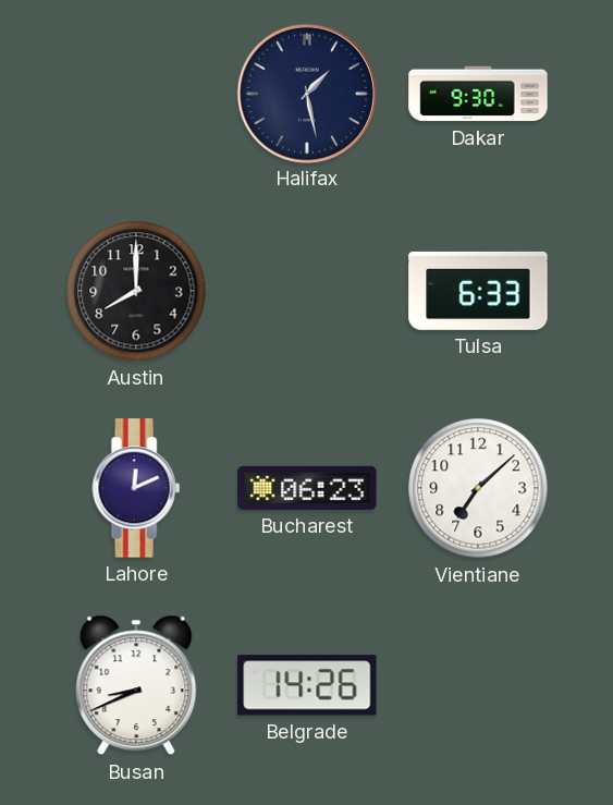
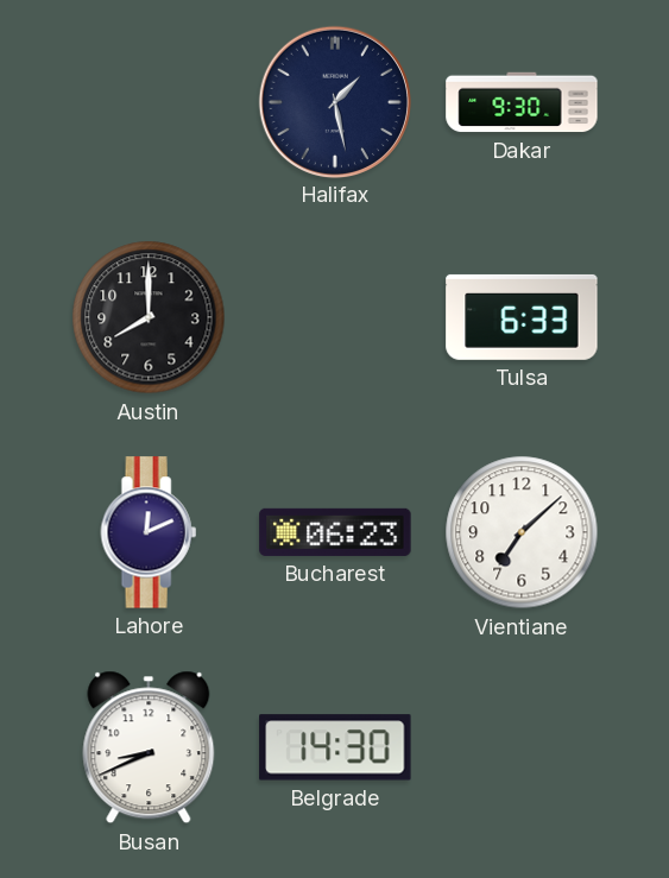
Belgrade: 14:26 -> 14:30
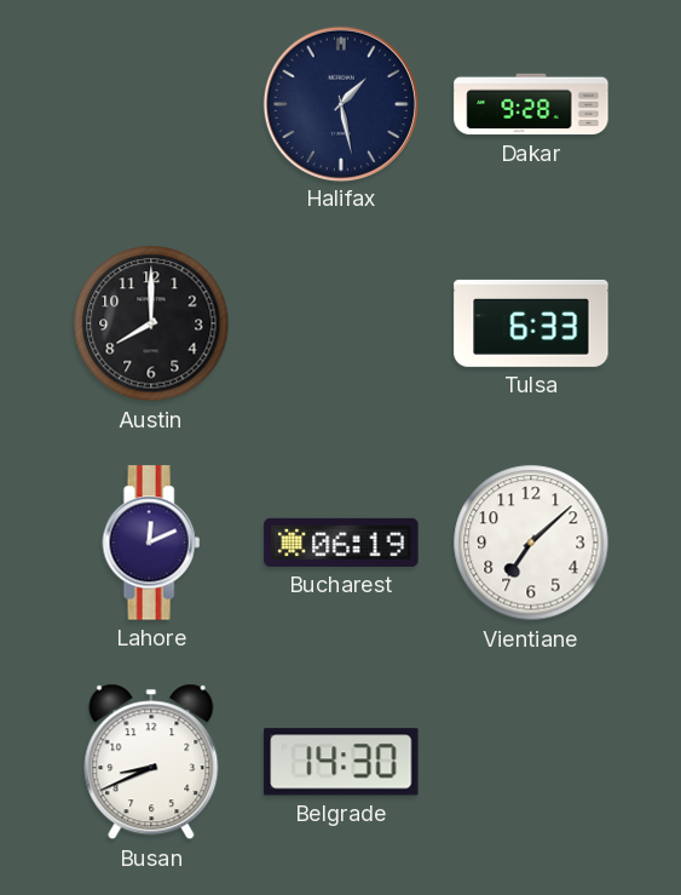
Dakar: 9:30 -> 9:28
Bucharest: 06:23 -> 06:19
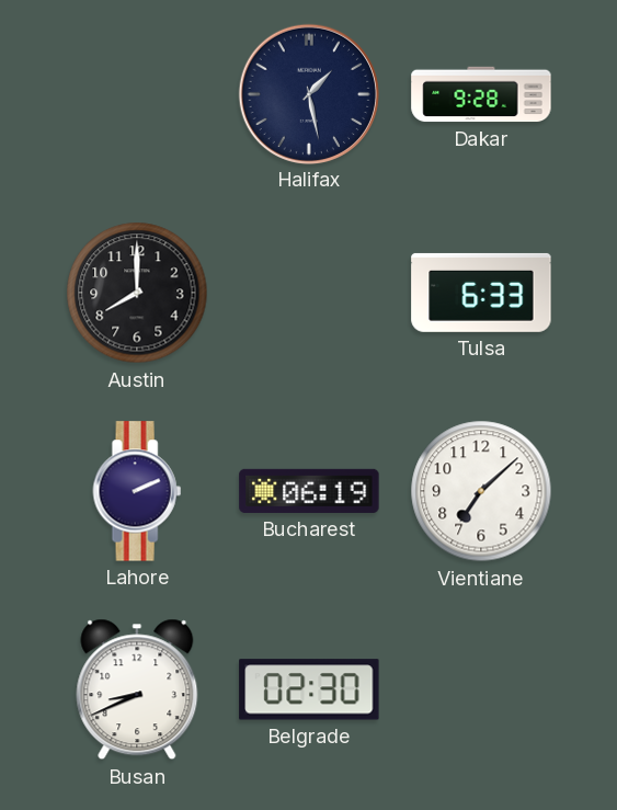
Lahore: 12:11 -> 2:11
Belgrade: 14:30 -> 02:30
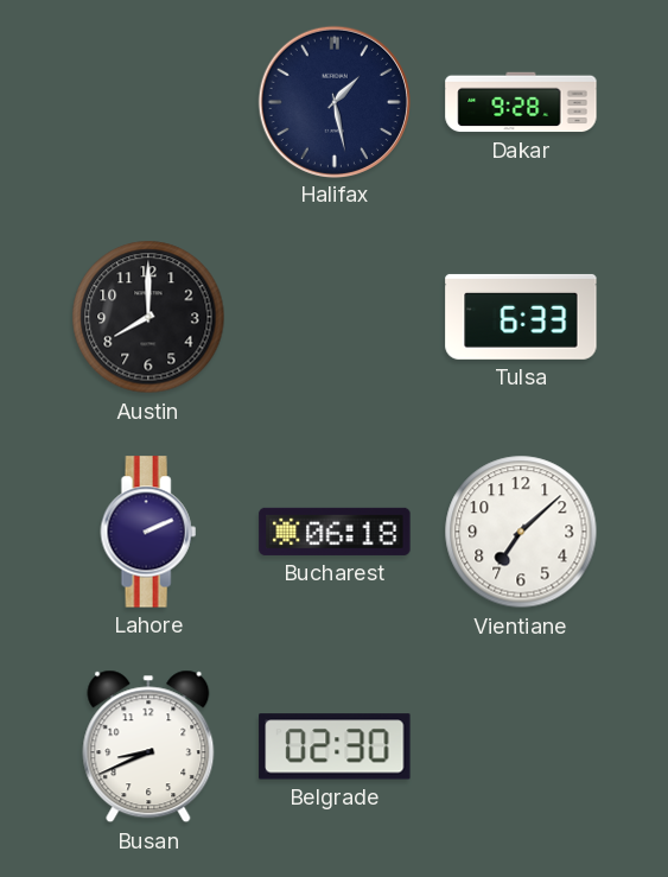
Bucharest: 06:19 -> 06:18
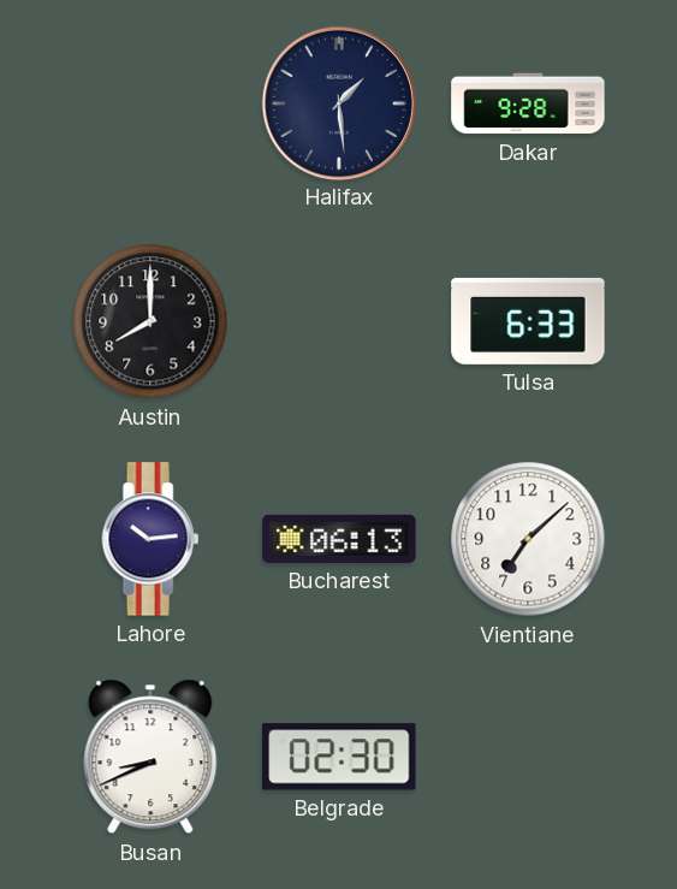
Halifax: 1:28 -> 1:29
Lahore: 2:11 -> 10:14
Bucharest: 06:18 -> 06:13
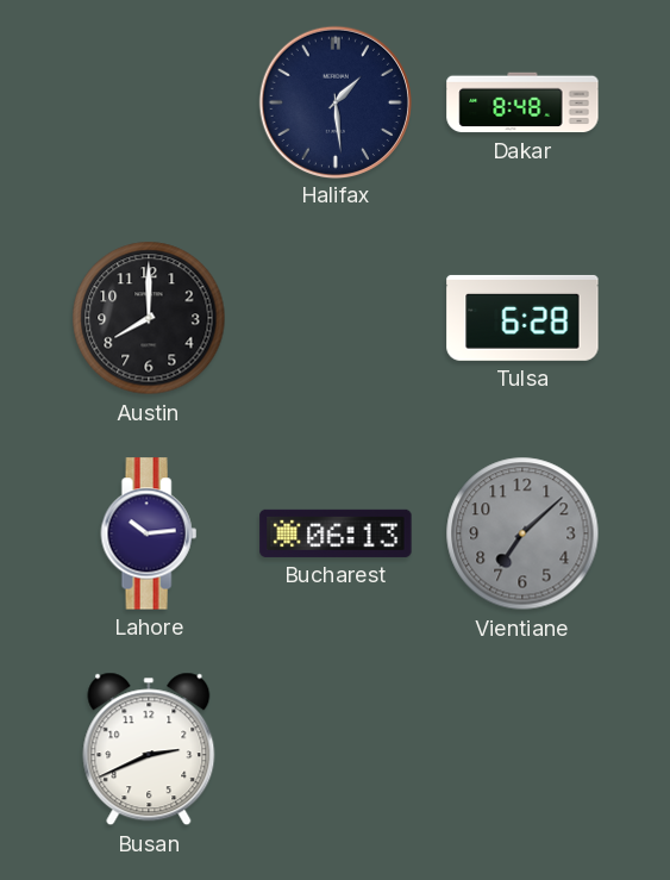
Dakar: 9:28 -> 8:48
Tulsa: 6:33 -> 6:28
Vientiane dial: white -> grey
Busan: 8:41 -> 2:41
Belgrade: 02:30 -> none
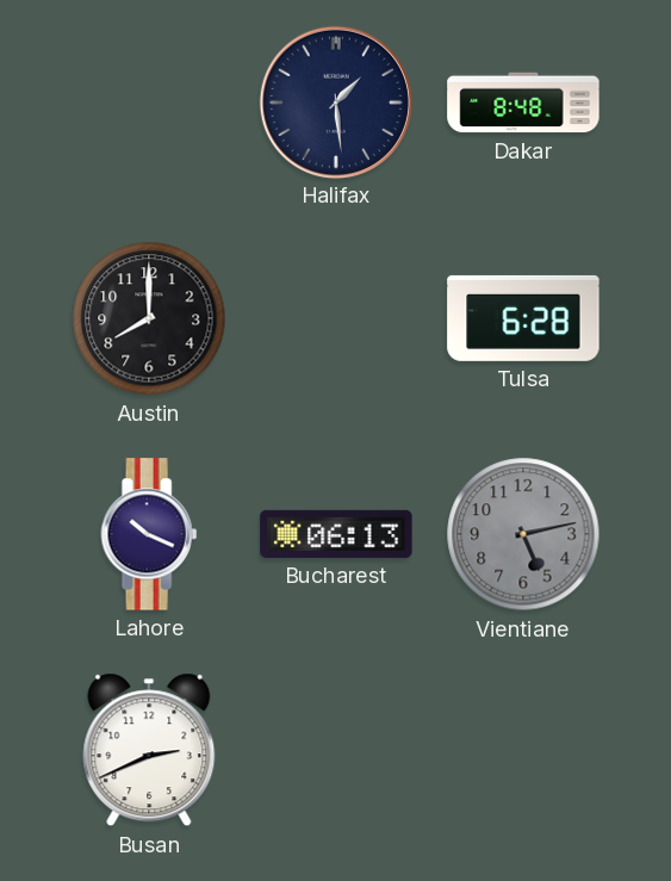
Lahore: 10:14 -> 10:19
Vientiane: 7:08 -> 5:13
